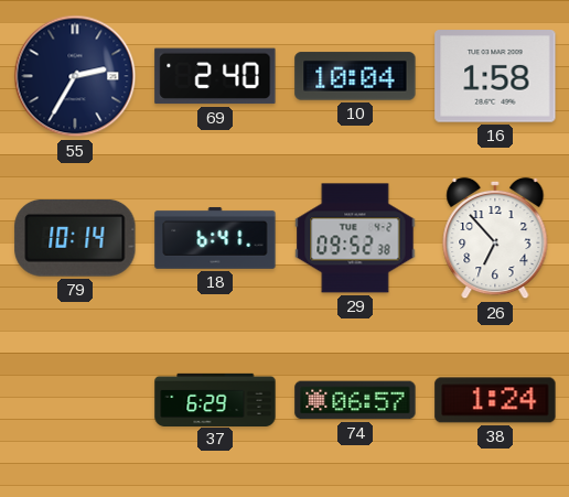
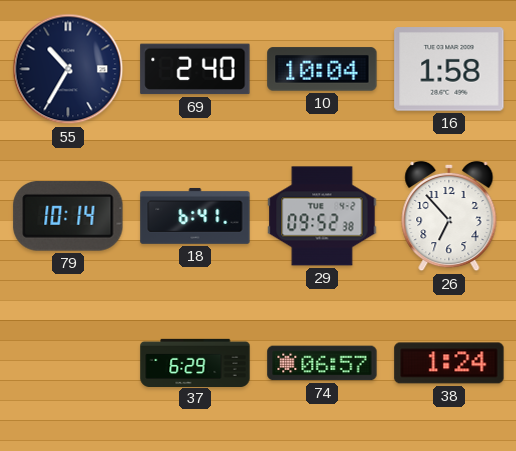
55: 2:35 -> 10:35
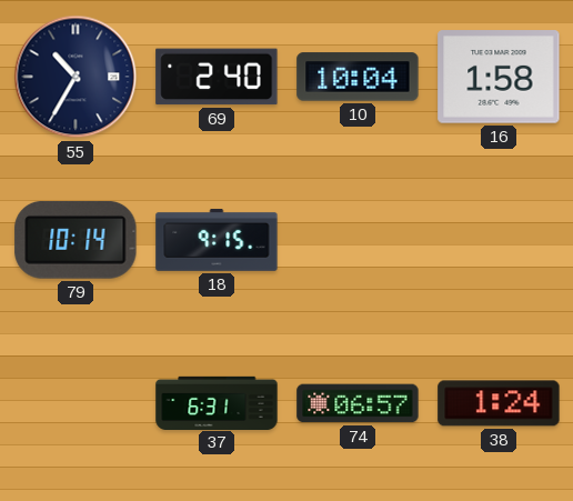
18: 6:41 -> 9:15
29: 09:52 -> none
26: 6:53 -> none
37: 6:29 -> 6:31
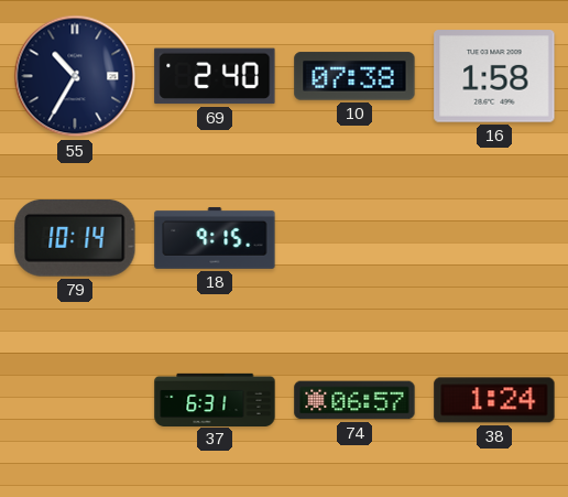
10: 10:04 -> 07:38
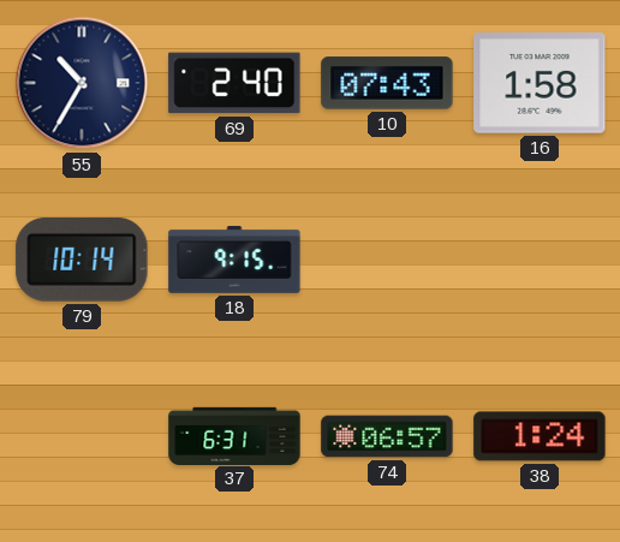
10: 07:38 -> 07:43
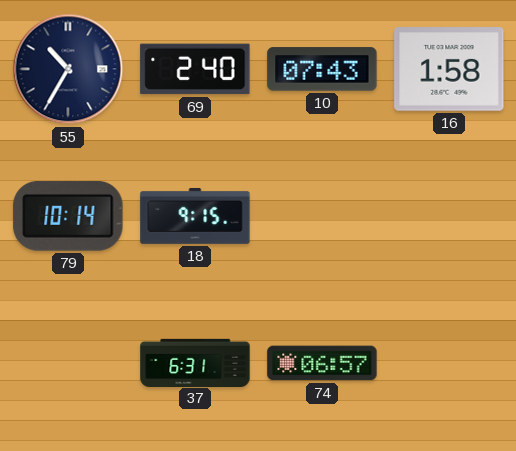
38: 1:24 -> none
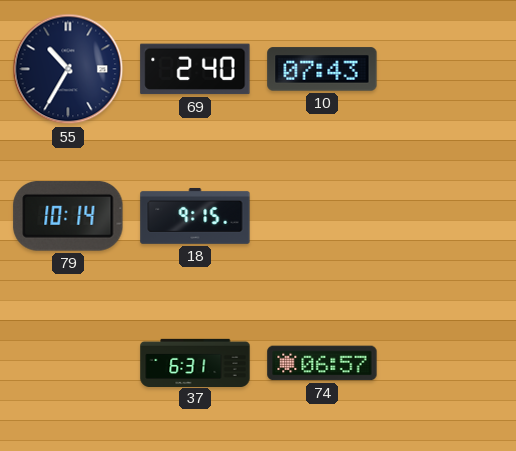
16: 1:58 -> none
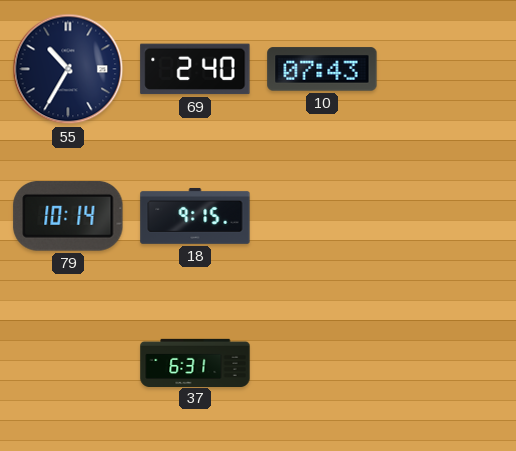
74: 06:57 -> none
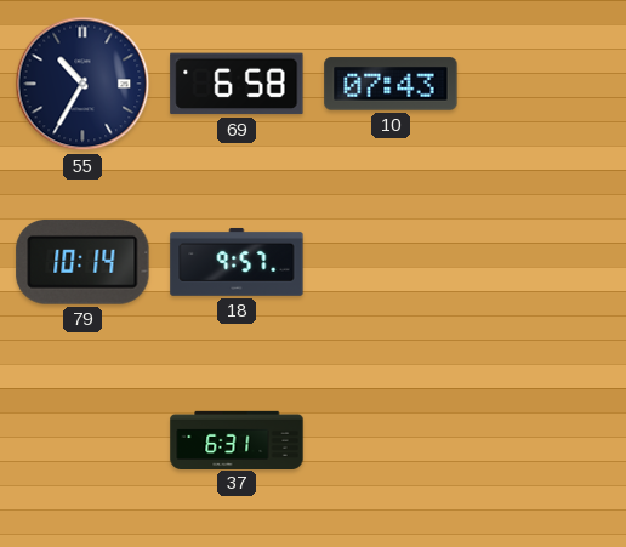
69: 2:40 -> 6:58
18: 9:15 -> 9:57
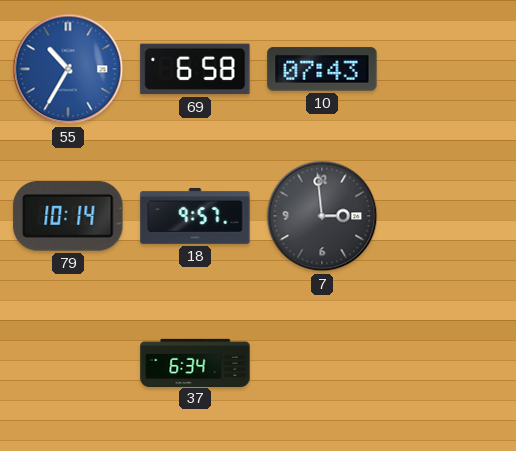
55 dial: navy -> blue
7: none -> 2:59
37: 6:31 -> 6:34
